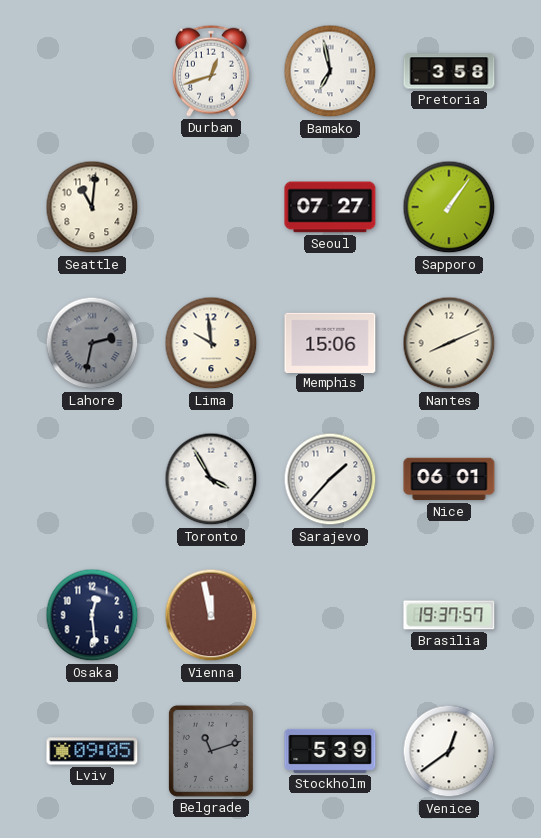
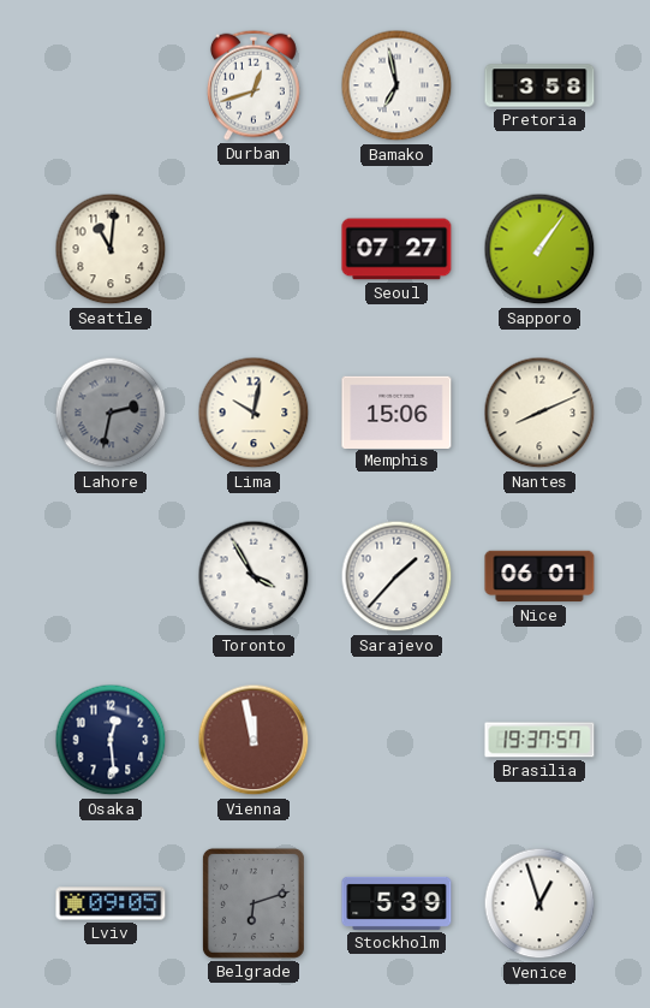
Lima: 9:59 -> 10:02
Belgrade: 11:12 -> 6:12
Venice: 12:39 -> 12:57
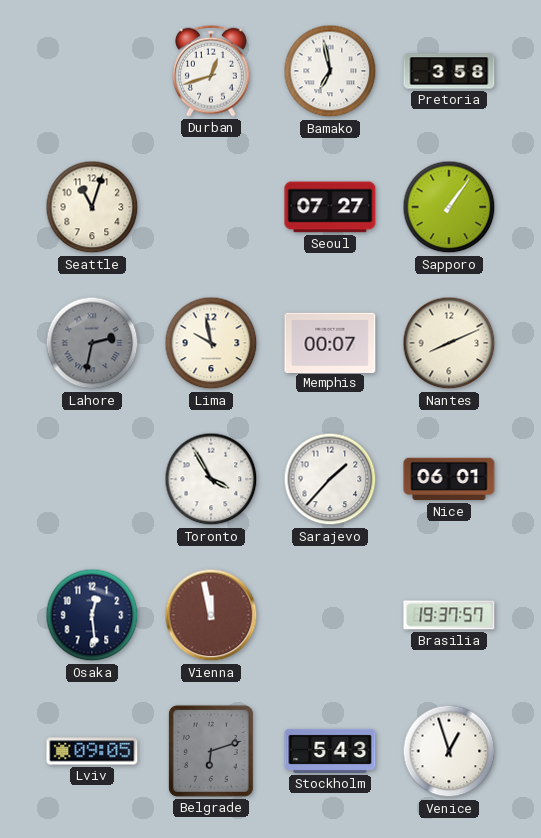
Seattle: 11:01 -> 11:03
Lima: 10:02 -> 9:58
Memphis: 15:06 -> 00:07
Stockholm: 5:39 -> 5:43
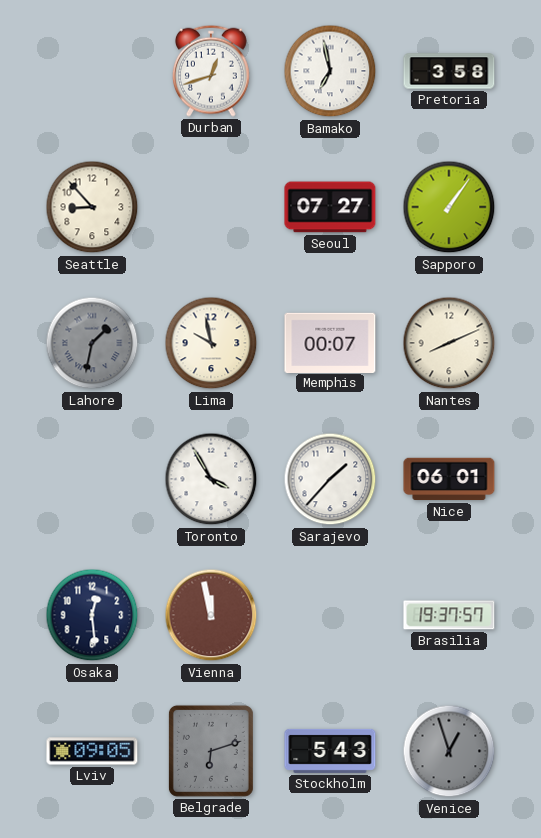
Seattle: 11:03 -> 8:53
Lahore: 2:32 -> 1:32
Venice dial: white -> grey
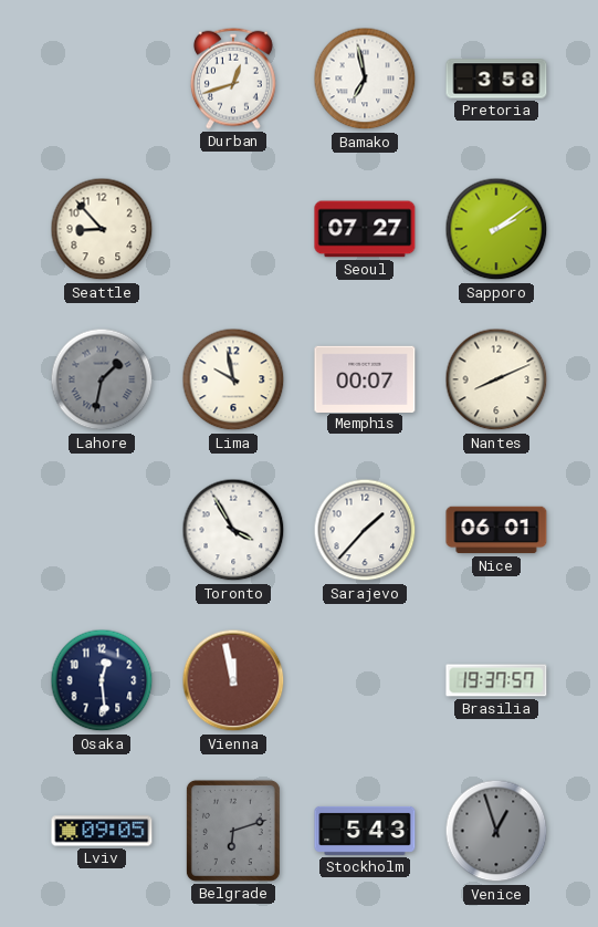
Sapporo: 1:06 -> 2:09
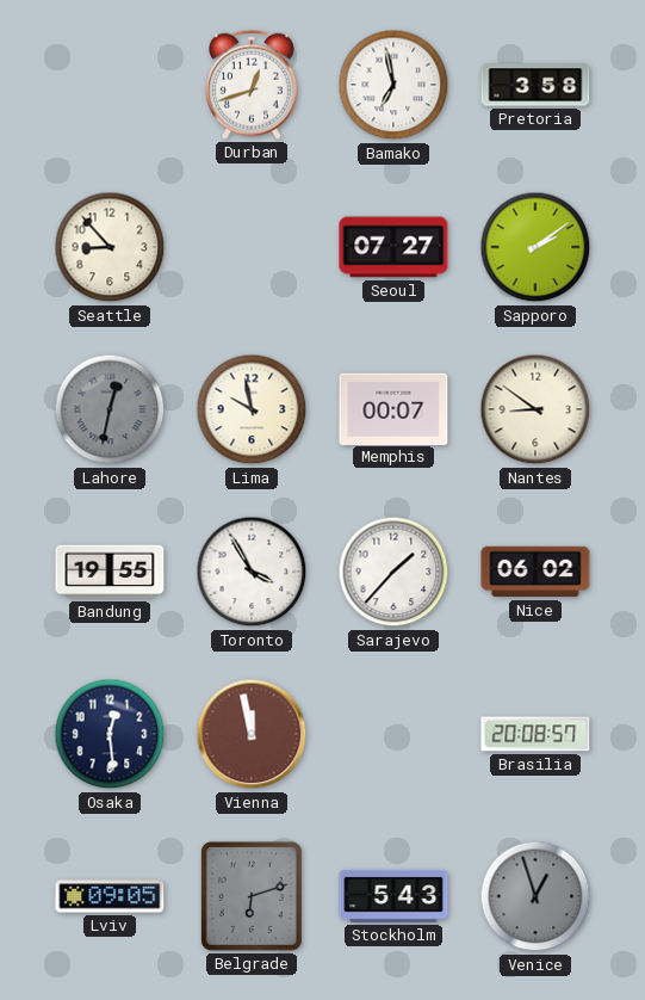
Lahore: 1:32 -> 12:32
Nantes: 8:11 -> 8:51
Bandung: none -> 19:55
Nice: 06:01 -> 06:02
Brasilia: 19:37 -> 20:08
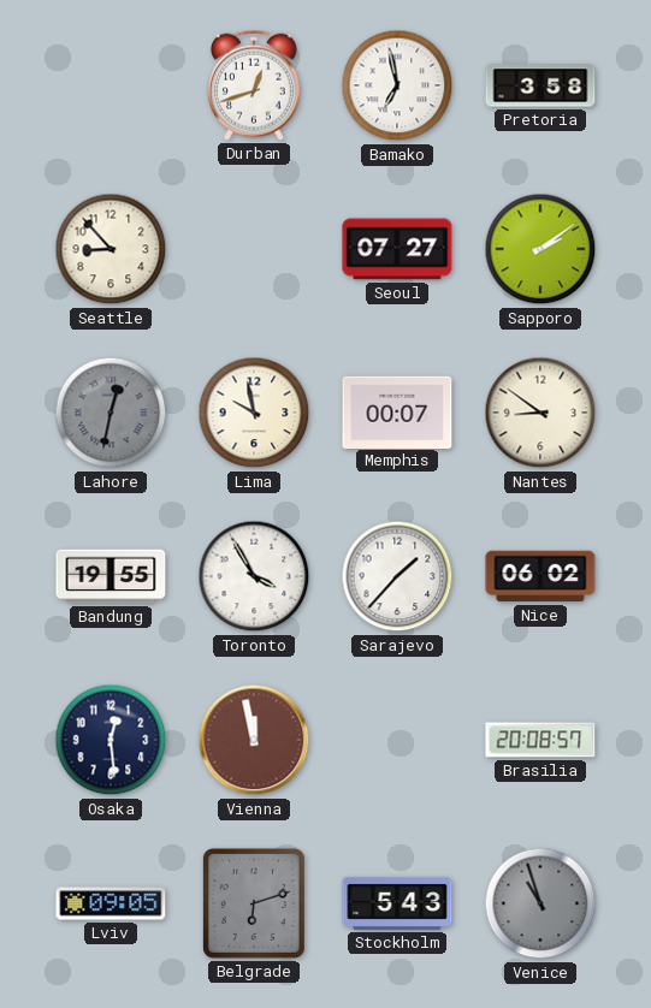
Venice: 12:57 -> 10:57
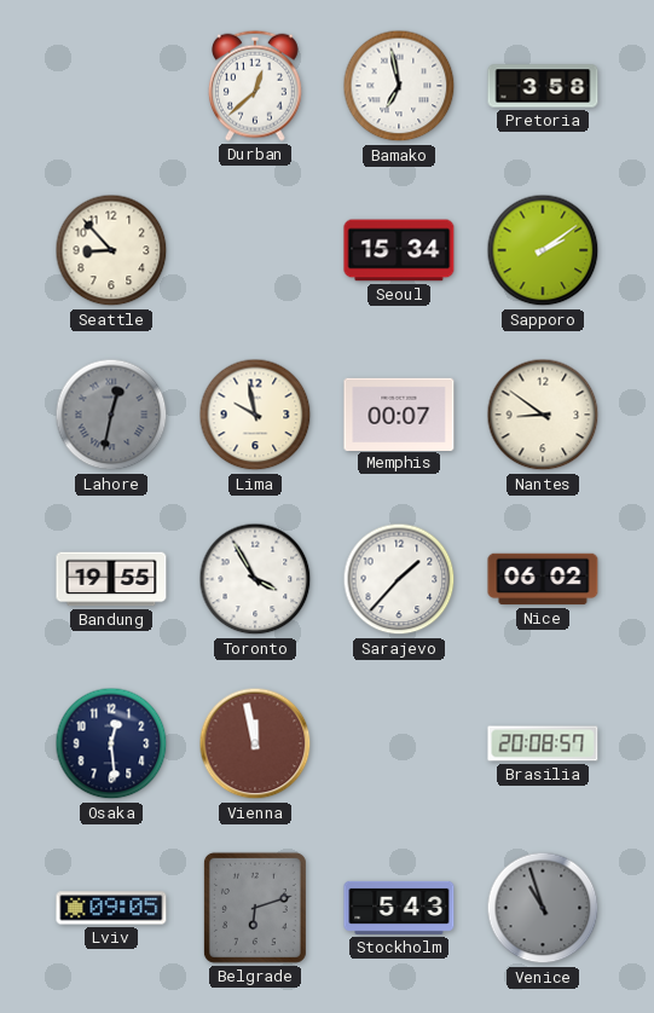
Durban: 12:42 -> 12:38
Seoul: 07:27 -> 15:34
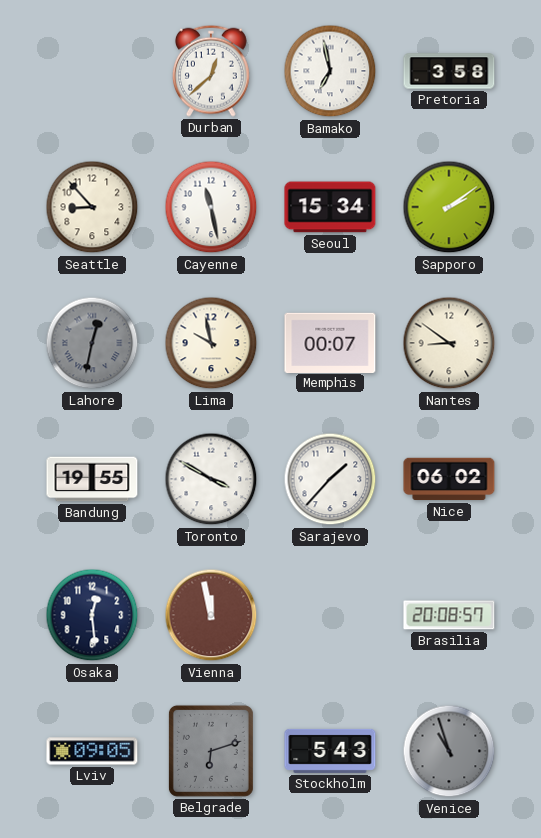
Cayenne: none -> 11:28
Toronto: 3:55 -> 3:50
